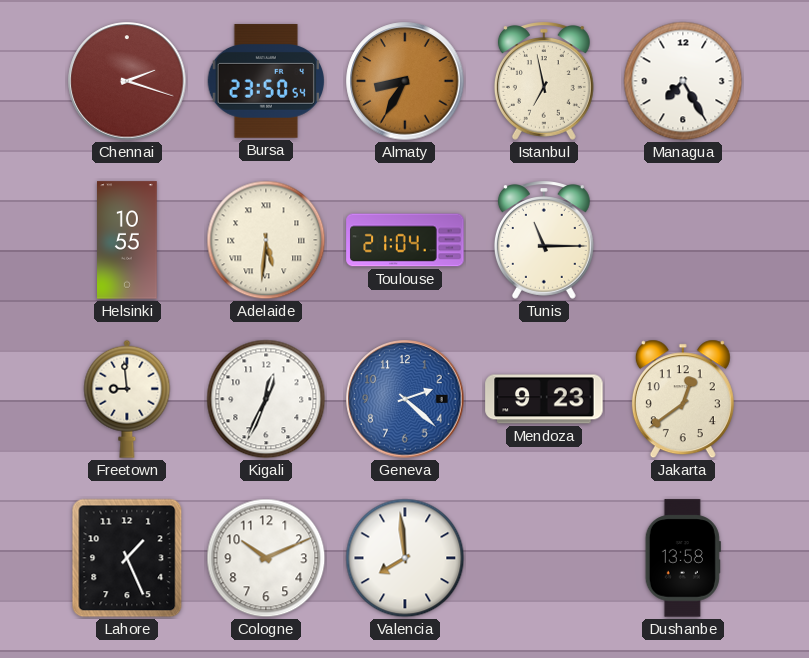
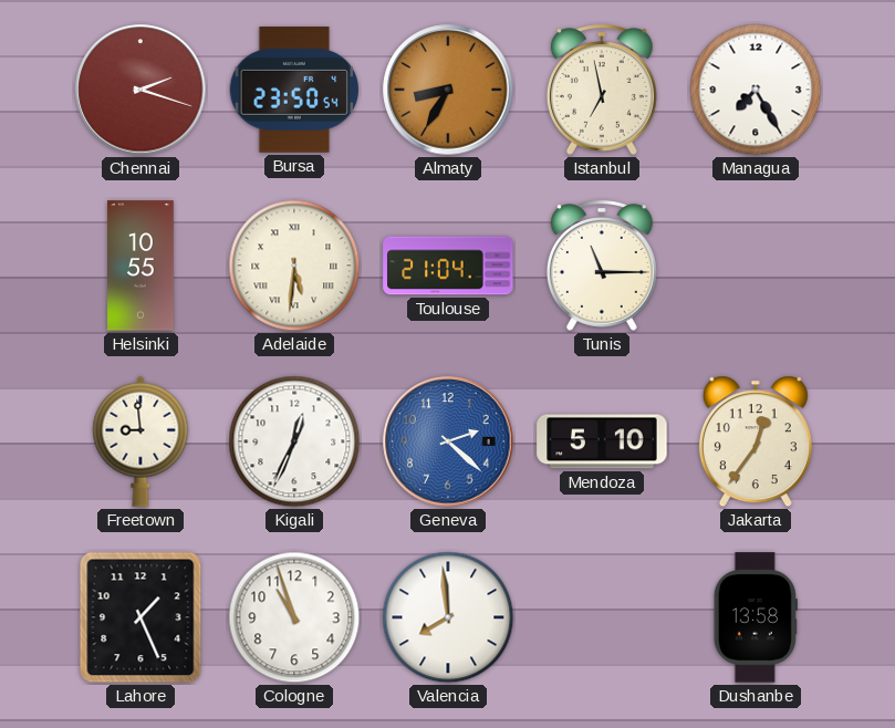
Mendoza: 9:23 -> 5:10
Jakarta: 12:39 -> 12:36
Cologne: 10:11 -> 10:57
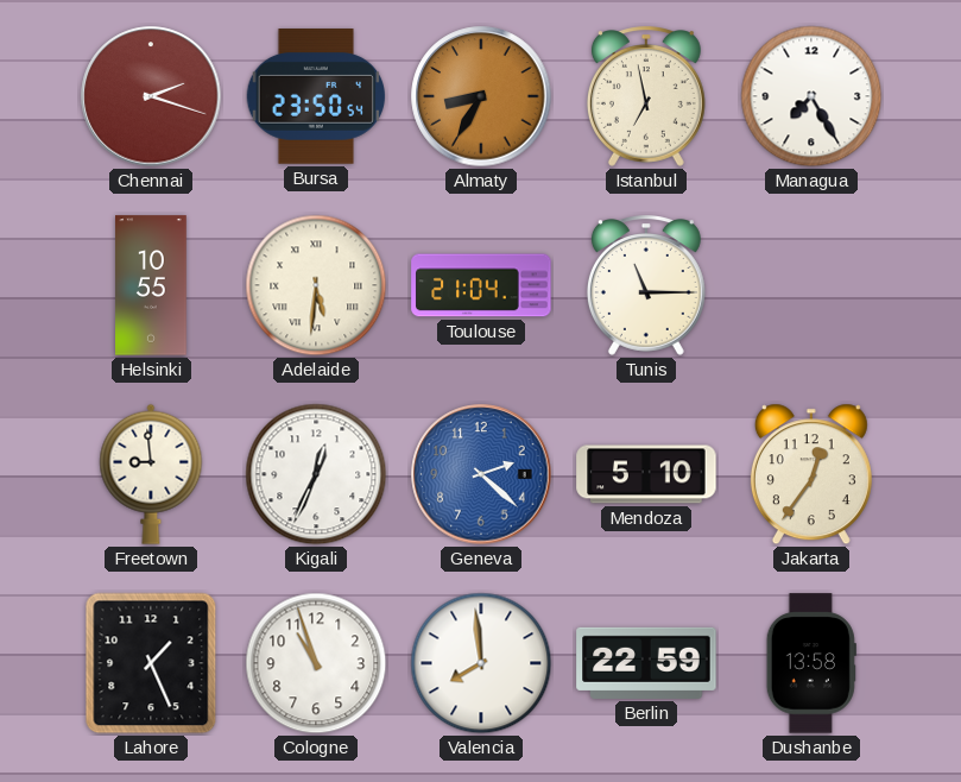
Berlin: none -> 22:59
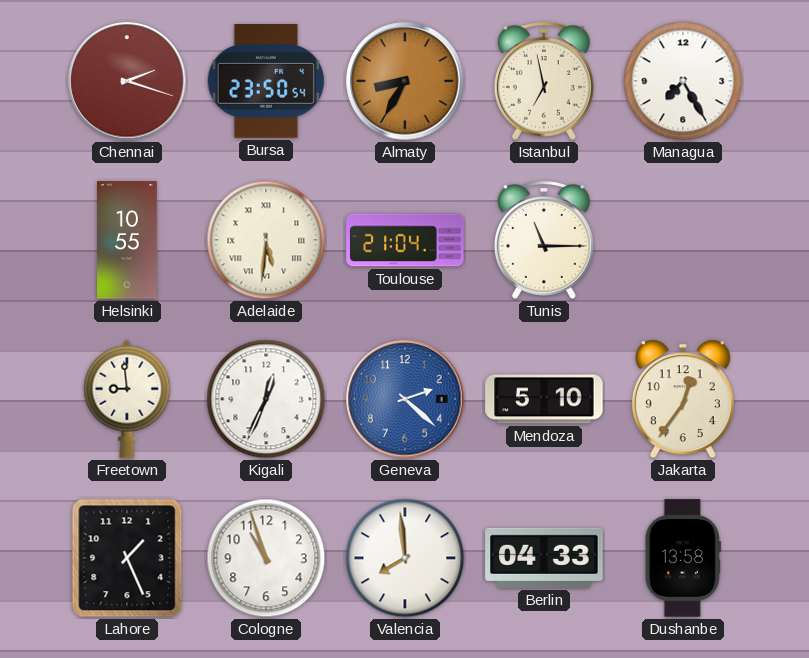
Berlin: 22:59 -> 04:33
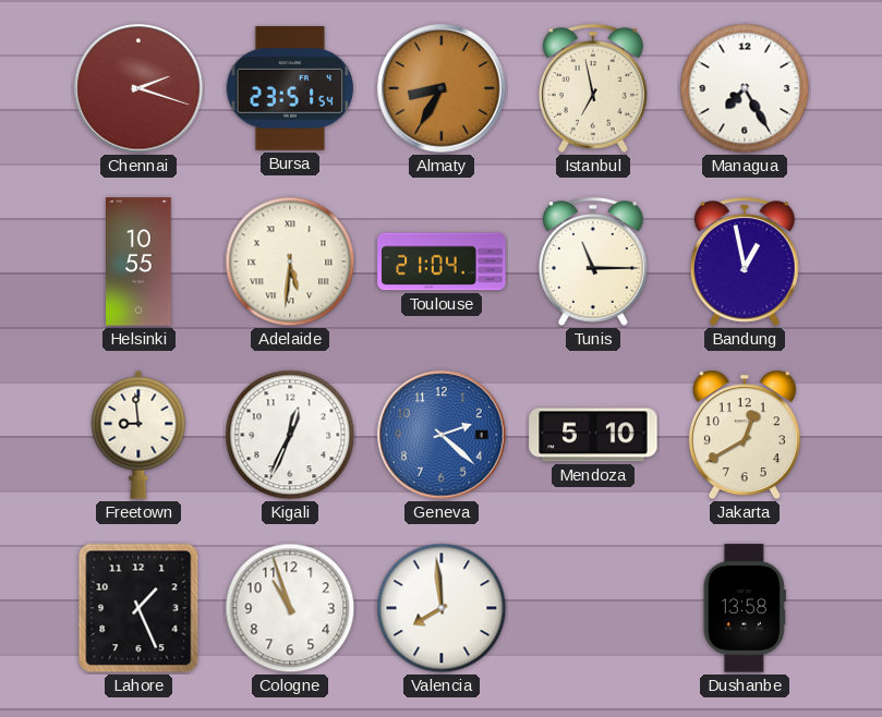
Bursa: 23:50 -> 23:51
Bandung: none -> 12:58
Jakarta: 12:36 -> 12:40
Berlin: 04:33 -> none
